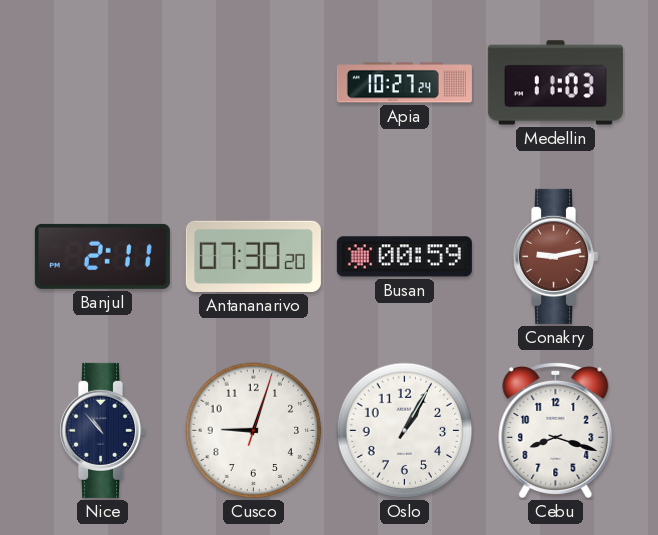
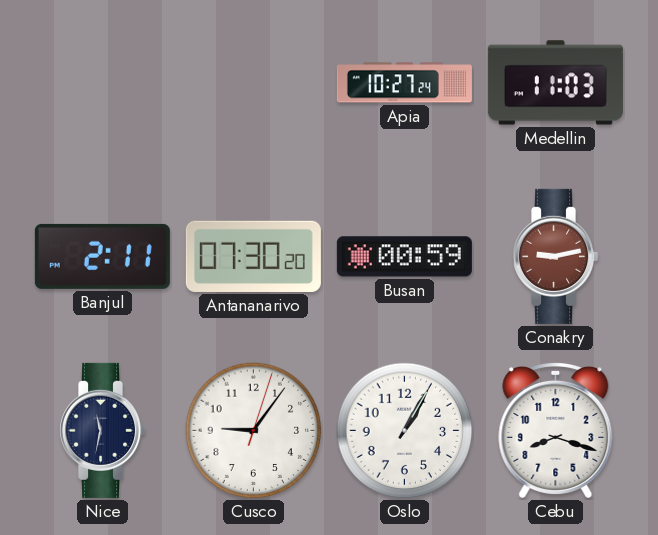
Nice: 10:53 -> 11:32
Cusco: 9:03 -> 9:06
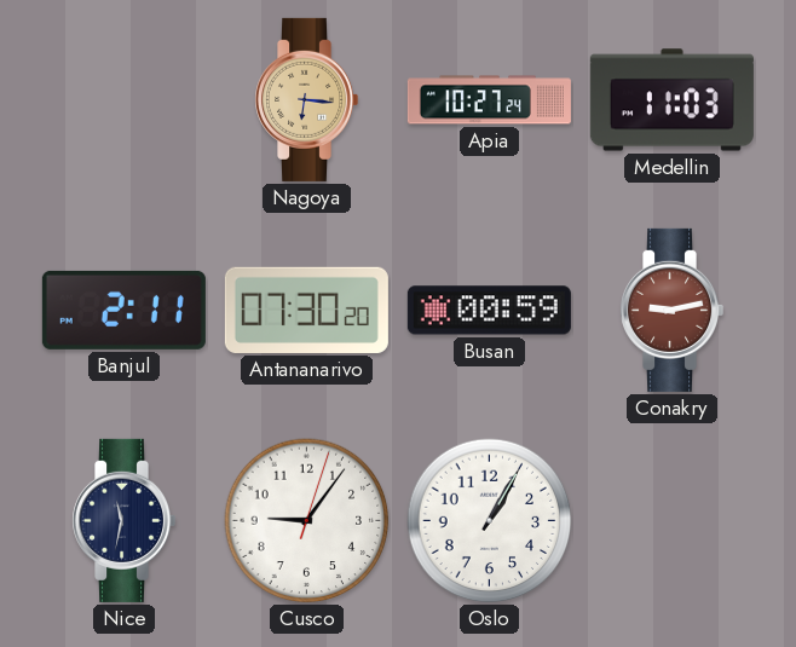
Nagoya: none -> 6:16
Cebu: 8:18 -> none
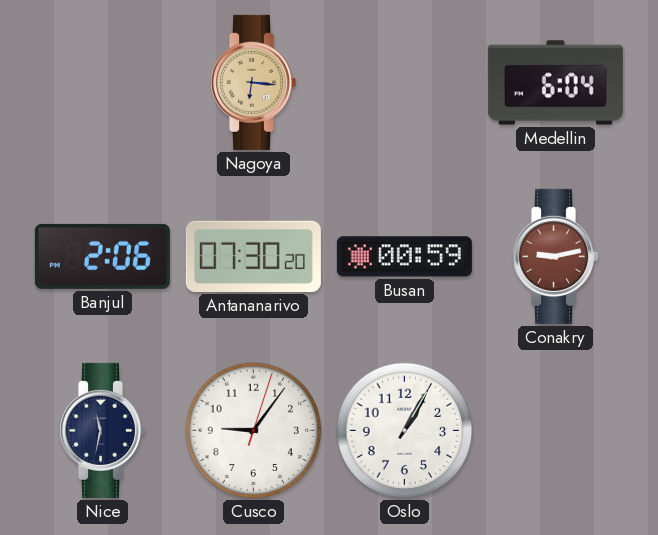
Apia: 10:27 -> none
Medellin: 11:03 -> 6:04
Banjul: 2:11 -> 2:06
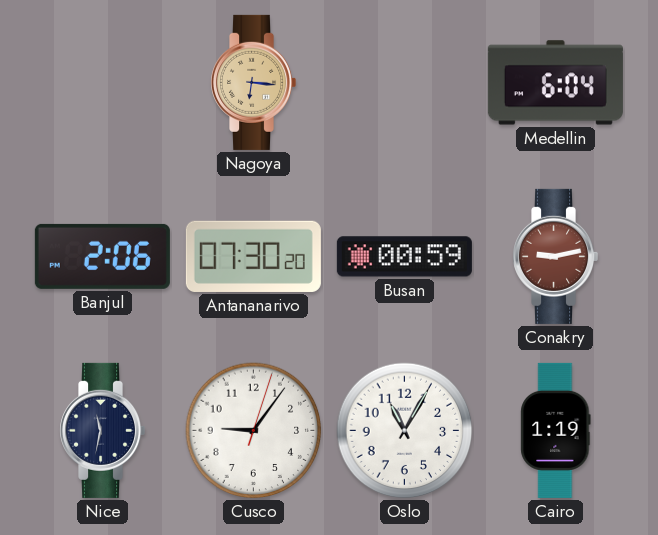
Oslo: 1:05 -> 11:05
Cairo: none -> 1:19
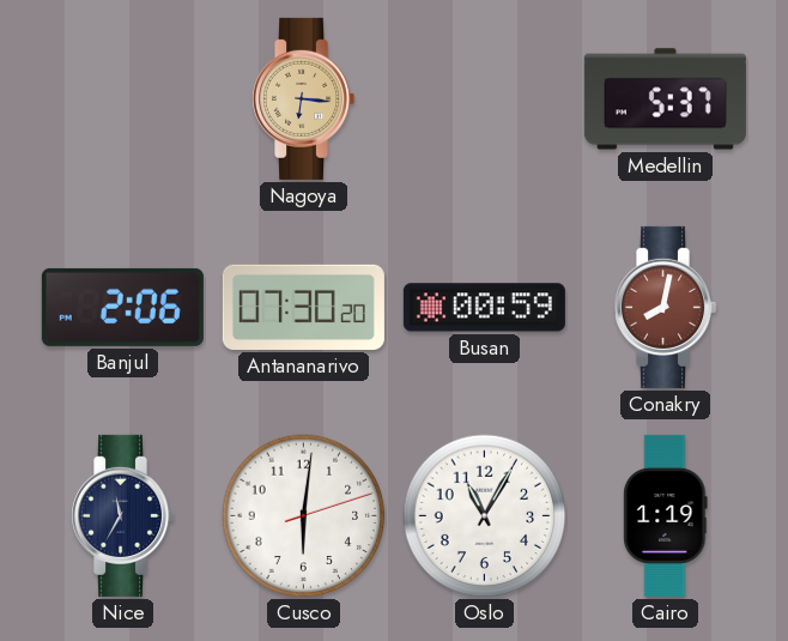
Medellin: 6:04 -> 5:37
Conakry: 9:13 -> 8:02
Nice: 11:32 -> 11:35
Cusco: 9:06 -> 6:01
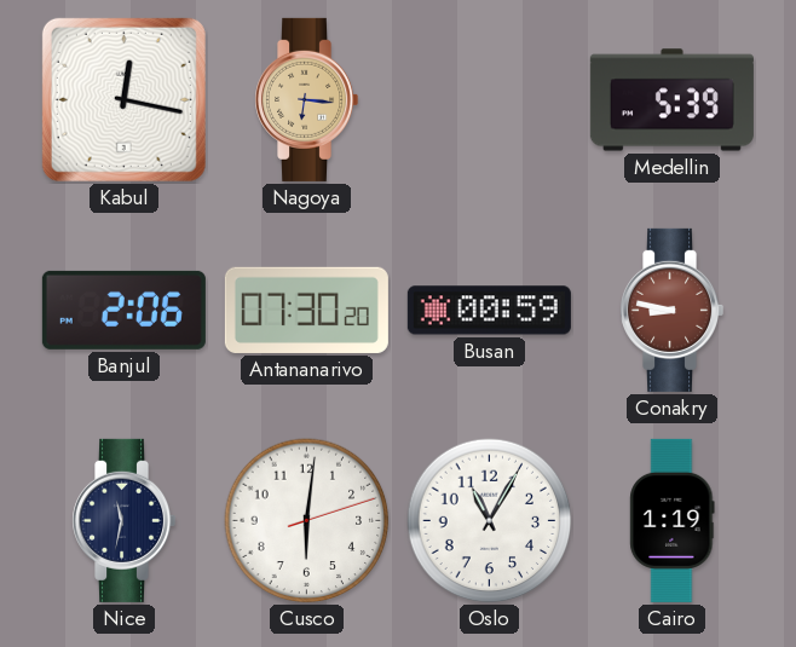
Kabul: none -> 12:17
Medellin: 5:37 -> 5:39
Conakry: 8:02 -> 8:47
Nice: 11:35 -> 11:32
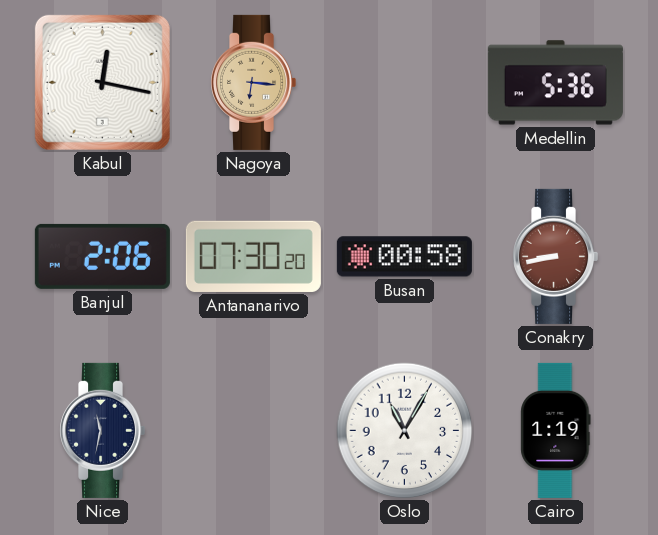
Medellin: 5:39 -> 5:36
Busan: 00:59 -> 00:58
Conakry: 8:47 -> 8:43
Cusco: 6:01 -> none
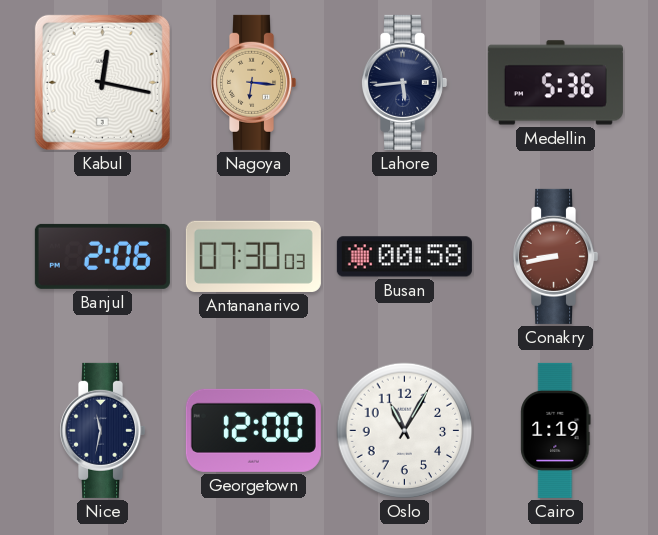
Lahore: none -> 5:44
Antananarivo: 07:30:20 -> 07:30:03
Georgetown: none -> 12:00
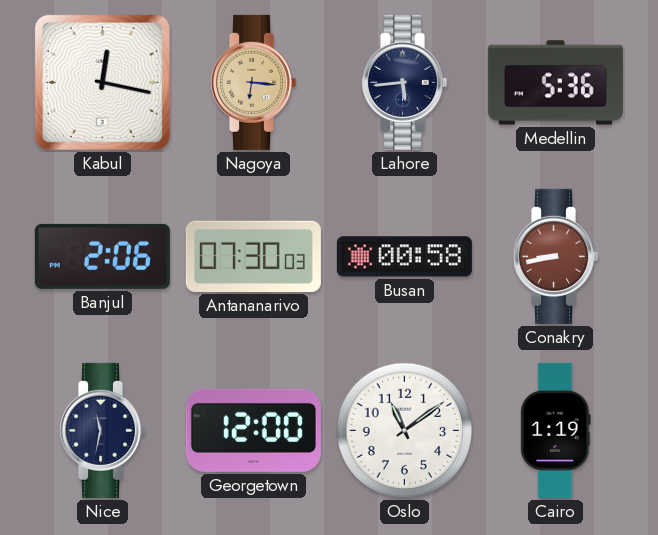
Oslo: 11:05 -> 11:09
